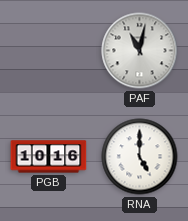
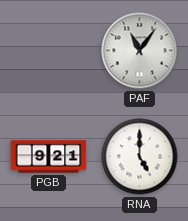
PAF: 11:02 -> 11:06
PGB: 10:16 -> 9:21
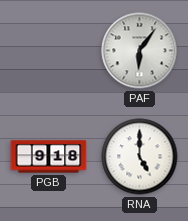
PAF: 11:06 -> 6:06
PGB: 9:21 -> 9:18
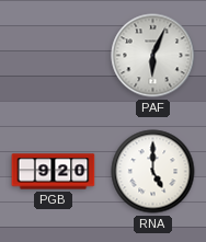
PAF: 6:06 -> 6:04
PGB: 9:18 -> 9:20
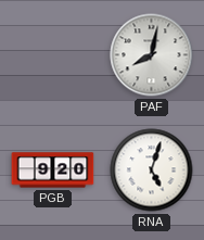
PAF: 6:04 -> 8:02
RNA: 5:00 -> 5:03
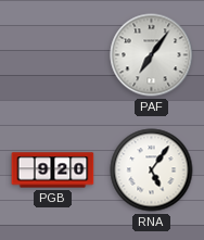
PAF: 8:02 -> 7:06
RNA: 5:03 -> 5:06
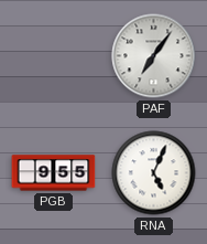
PGB: 9:20 -> 9:55
RNA: 5:06 -> 5:04
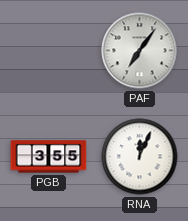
PGB: 9:55 -> 3:55
RNA: 5:04 -> 12:04
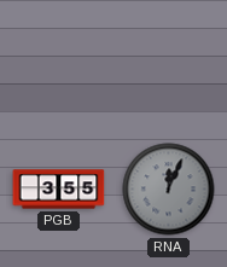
PAF: 7:06 -> none
RNA dial: white -> grey
